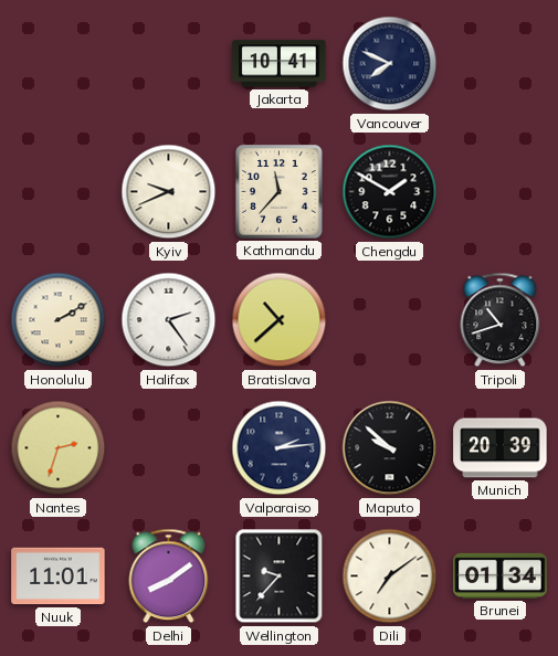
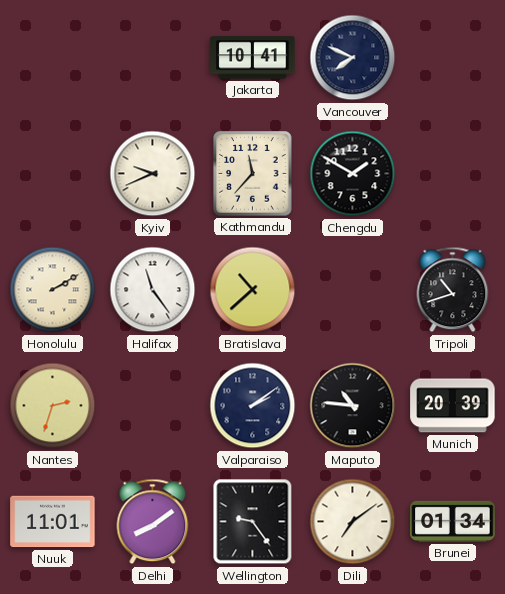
Halifax: 2:24 -> 11:24
Valparaiso: 2:14 -> 2:09
Maputo: 9:52 -> 10:46
Wellington: 9:37 -> 9:24
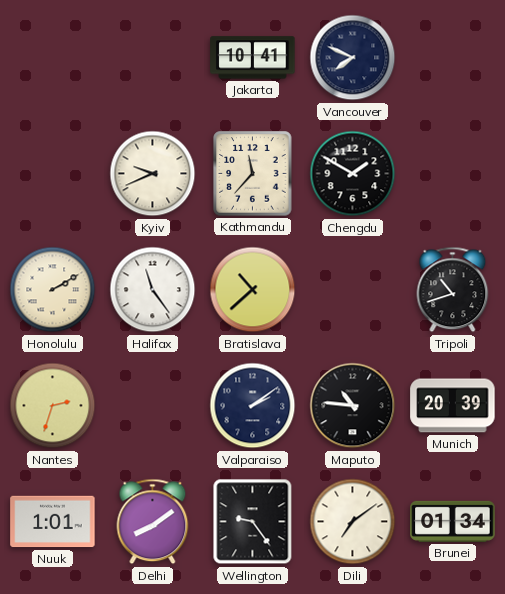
Nuuk: 11:01 -> 1:01
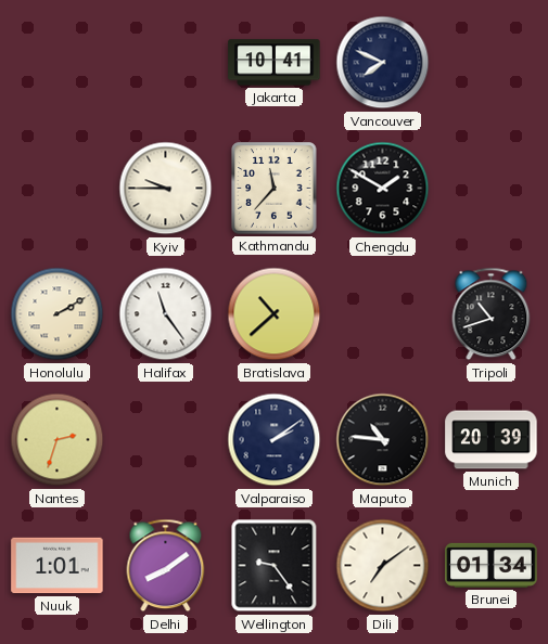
Kyiv: 9:41 -> 9:45
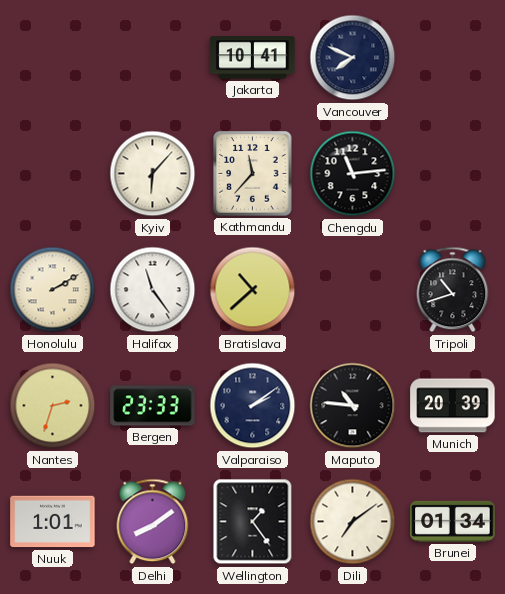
Kyiv: 9:45 -> 6:07
Chengdu: 1:50 -> 11:14
Bergen: none -> 23:33
Wellington: 9:24 -> 1:24
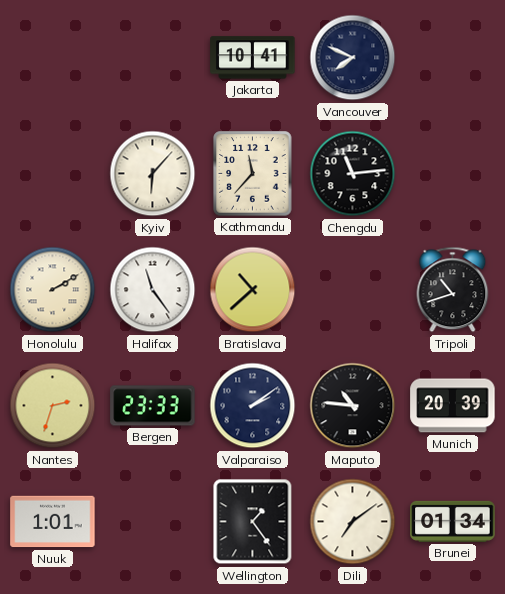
Delhi: 8:09 -> none
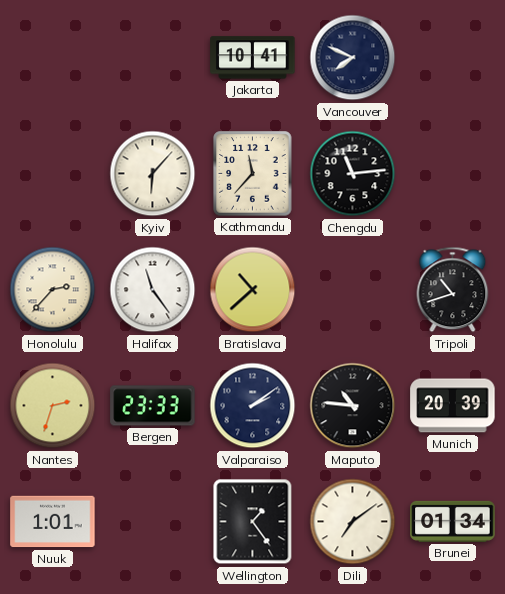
Honolulu: 2:10 -> 2:37
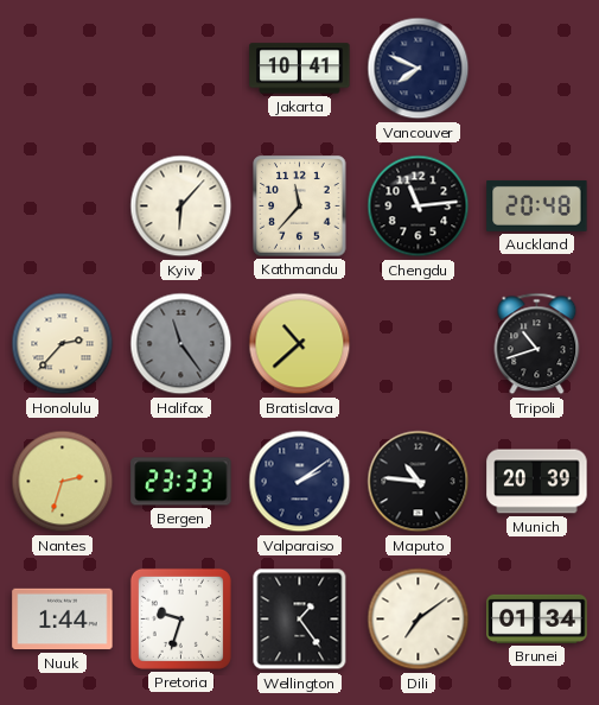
Auckland: none -> 20:48
Halifax dial: white -> grey
Nuuk: 1:01 -> 1:44
Pretoria: none -> 9:33
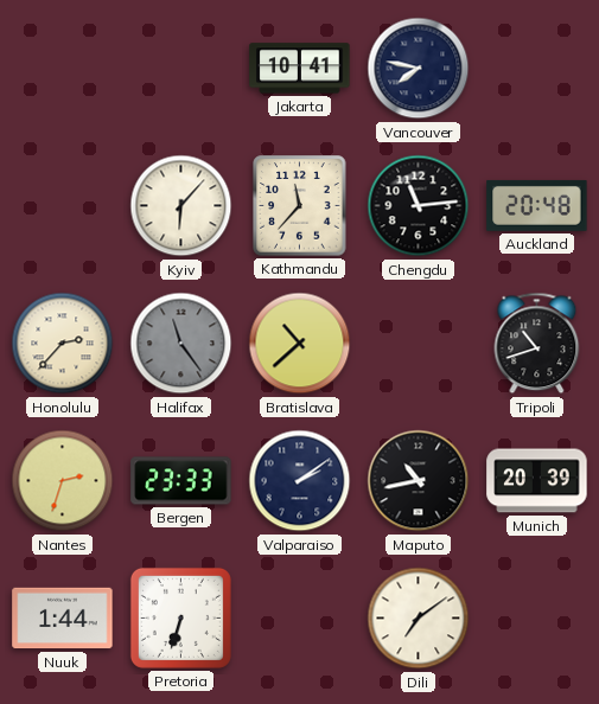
Vancouver: 7:49 -> 7:47
Maputo: 10:46 -> 10:43
Pretoria: 9:33 -> 6:33
Wellington: 1:24 -> none
Brunei: 01:34 -> none
